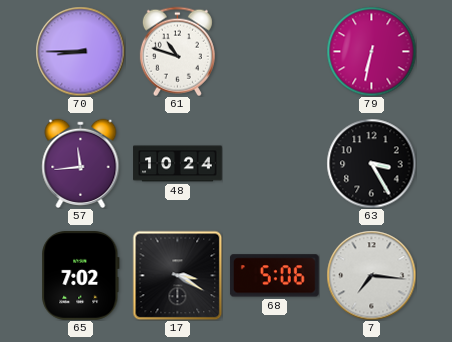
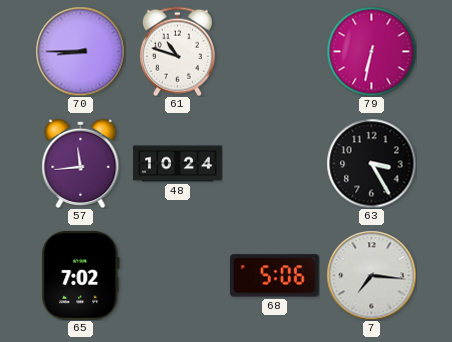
17: 3:20 -> none
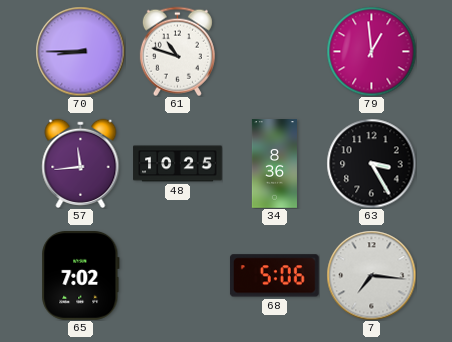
79: 6:32 -> 12:59
48: 10:24 -> 10:25
34: none -> 8:36
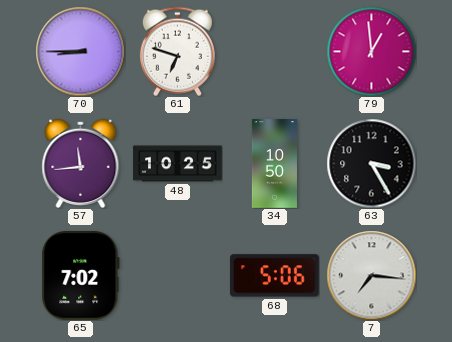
61: 10:48 -> 6:48
34: 8:36 -> 10:50
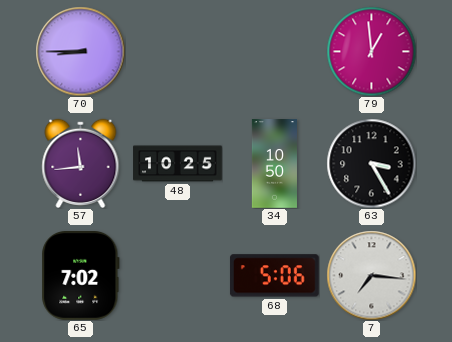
61: 6:48 -> none
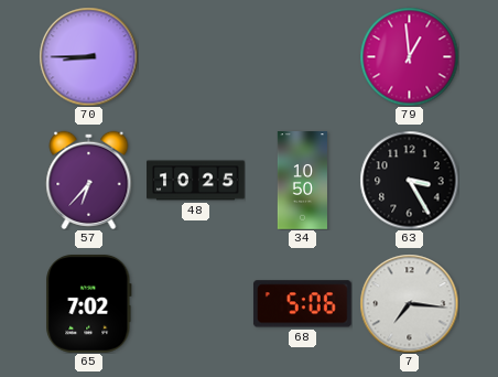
57: 11:44 -> 6:37
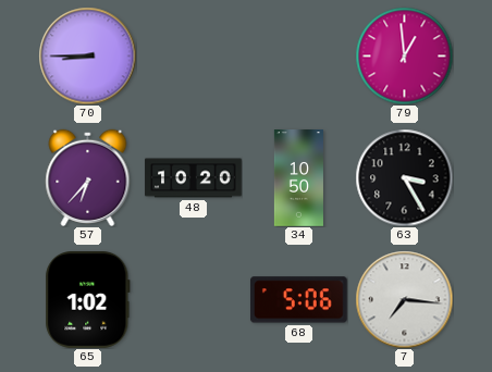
48: 10:25 -> 10:20
65: 7:02 -> 1:02
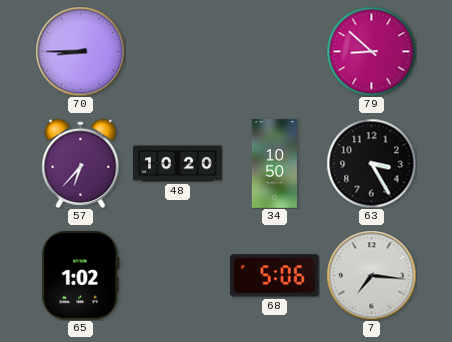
79: 12:59 -> 8:52
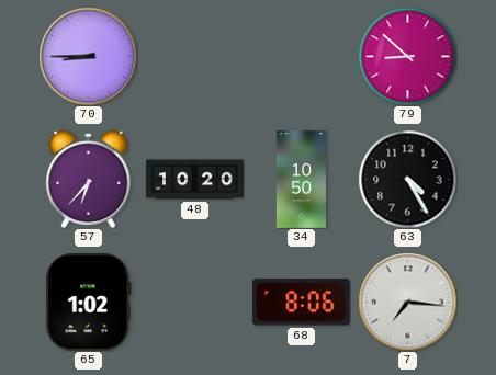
63: 3:25 -> 4:25
68: 5:06 -> 8:06
